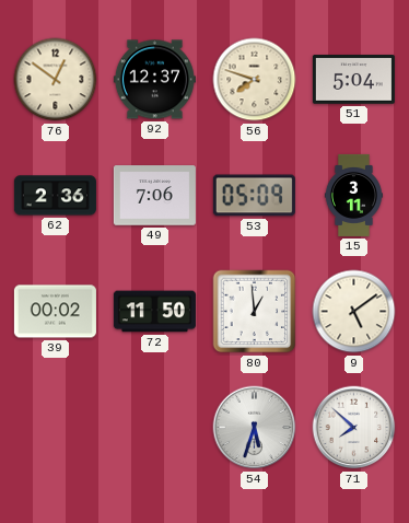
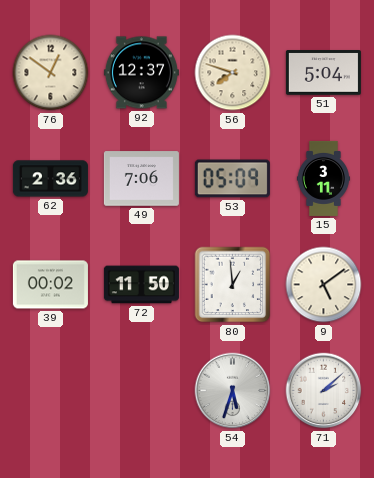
71: 7:52 -> 2:08
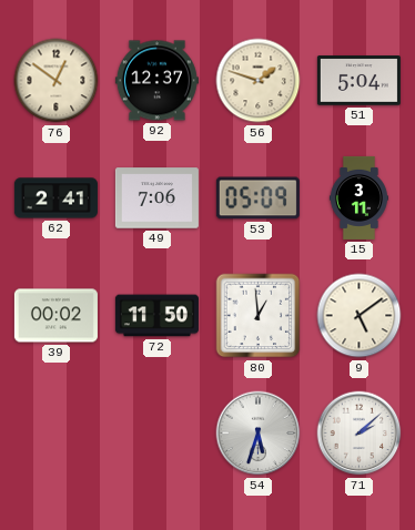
56: 7:48 -> 1:48
62: 2:36 -> 2:41
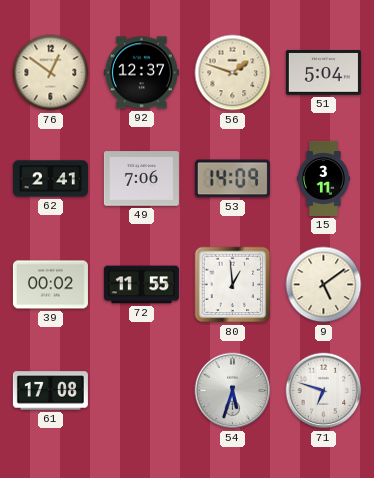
53: 05:09 -> 14:09
72: 11:50 -> 11:55
61: none -> 17:08
71: 2:08 -> 6:48
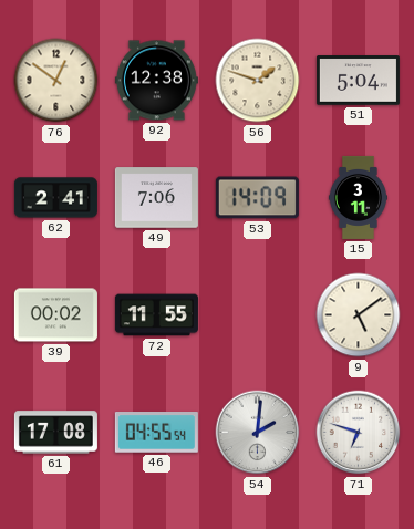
92: 12:37 -> 12:38
80: 12:59 -> none
46: none -> 04:55
54: 5:33 -> 2:01
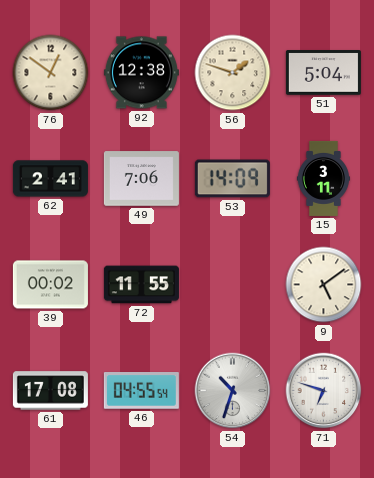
54: 2:01 -> 10:33
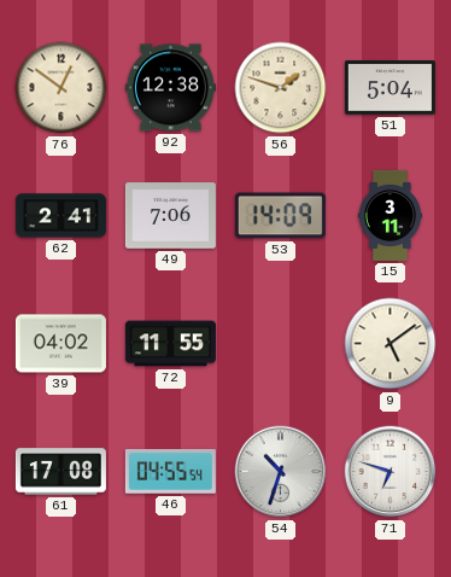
39: 00:02 -> 04:02
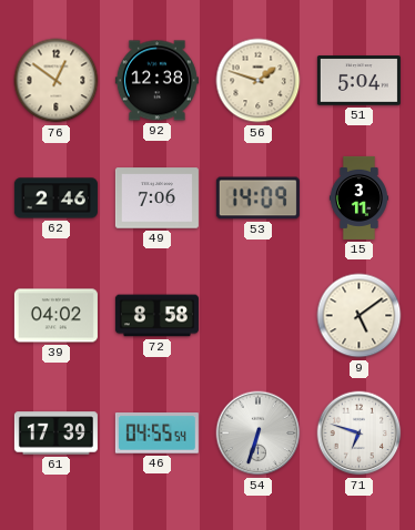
62: 2:41 -> 2:46
72: 11:55 -> 8:58
61: 17:08 -> 17:39
54: 10:33 -> 6:33
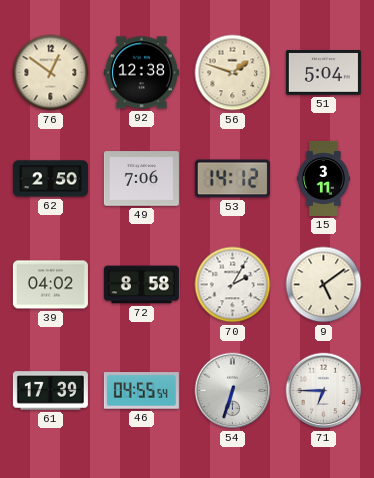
62: 2:46 -> 2:50
53: 14:09 -> 14:12
70: none -> 2:05
71: 6:48 -> 6:45
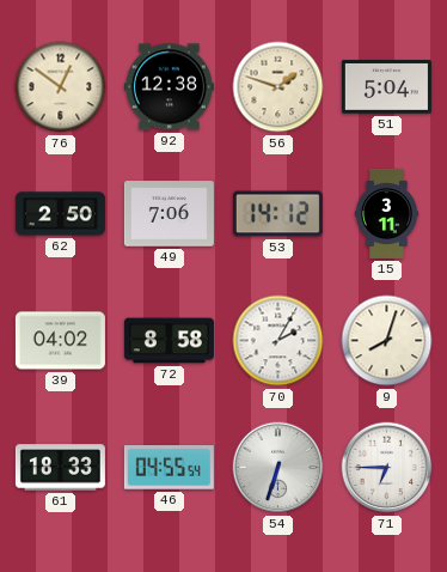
9: 5:09 -> 8:03
61: 17:39 -> 18:33
